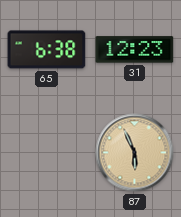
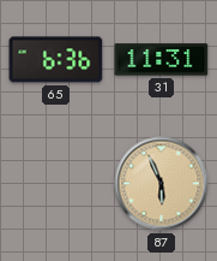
65: 6:38 -> 6:36
31: 12:23 -> 11:31
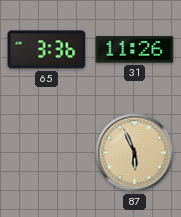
65: 6:36 -> 3:36
31: 11:31 -> 11:26
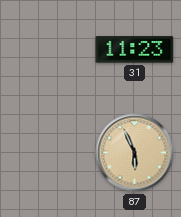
65: 3:36 -> none
31: 11:26 -> 11:23
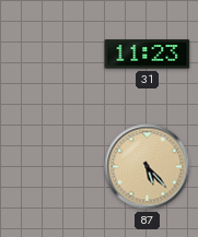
87: 5:56 -> 5:23
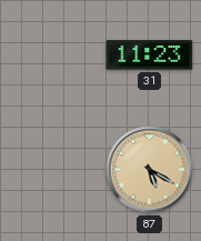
87: 5:23 -> 5:20
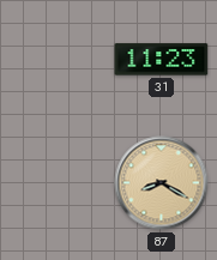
87: 5:20 -> 8:20
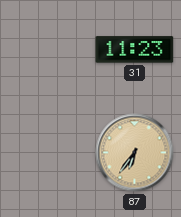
87: 8:20 -> 6:36
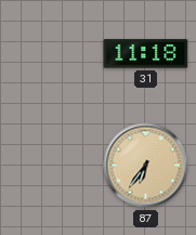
31: 11:23 -> 11:18
